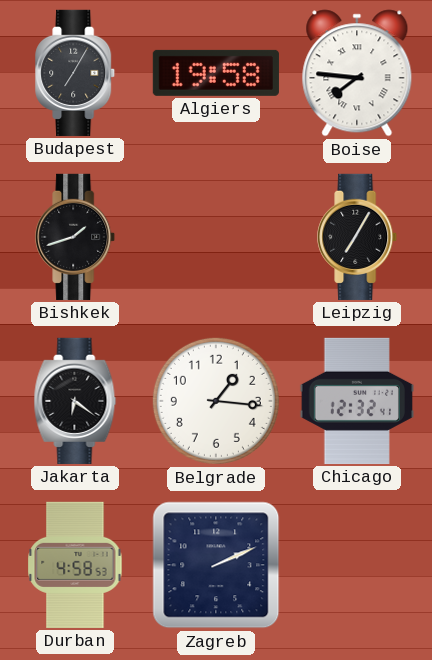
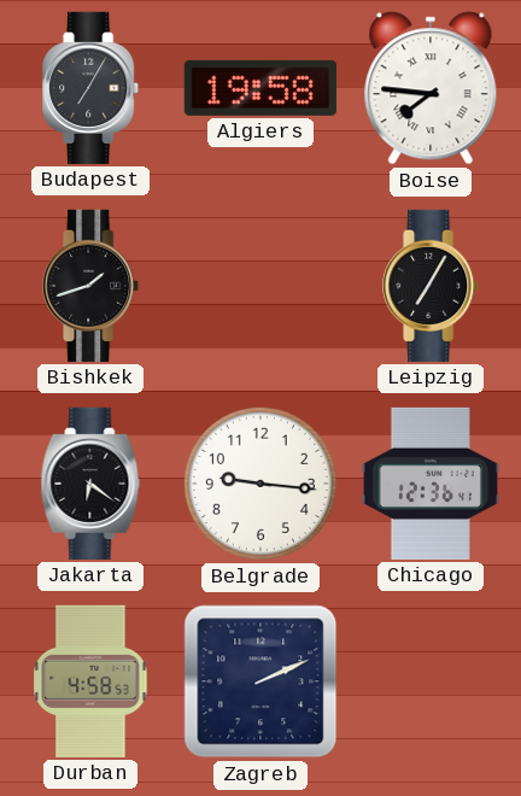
Belgrade: 1:16 -> 9:16
Chicago: 12:32 -> 12:36
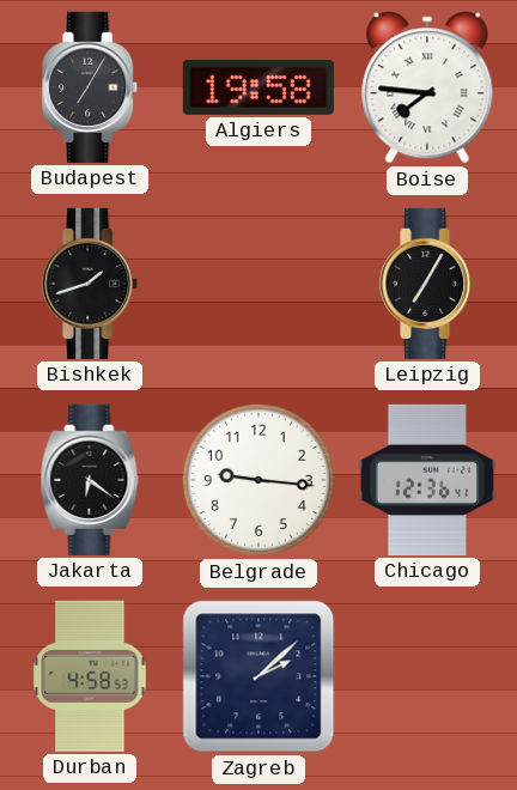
Zagreb: 2:11 -> 2:08
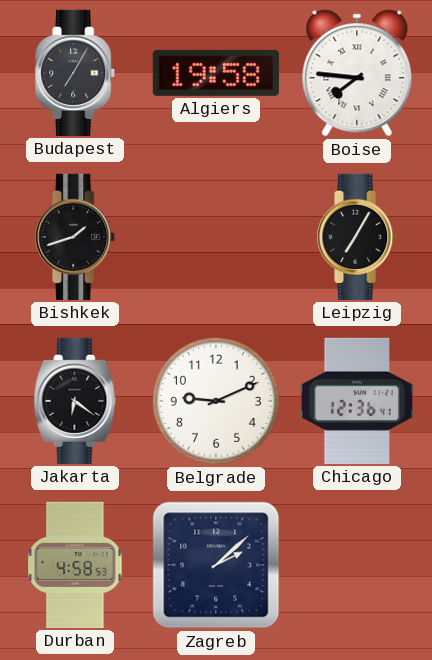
Belgrade: 9:16 -> 9:11
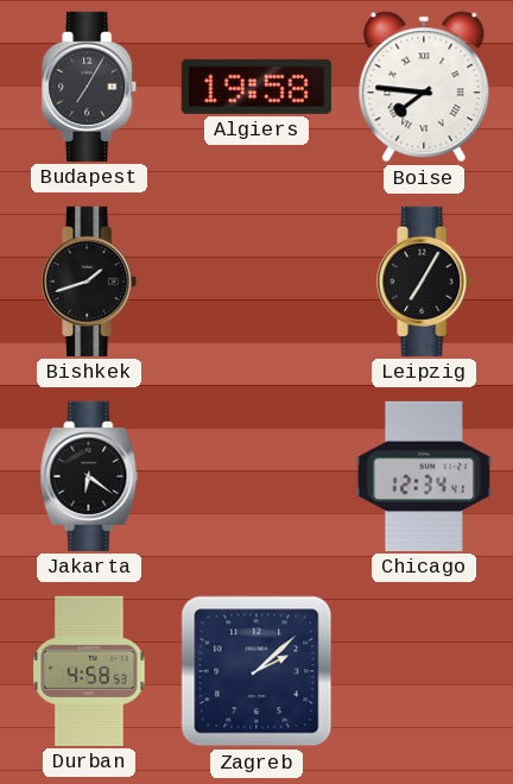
Belgrade: 9:11 -> none
Chicago: 12:36 -> 12:34
